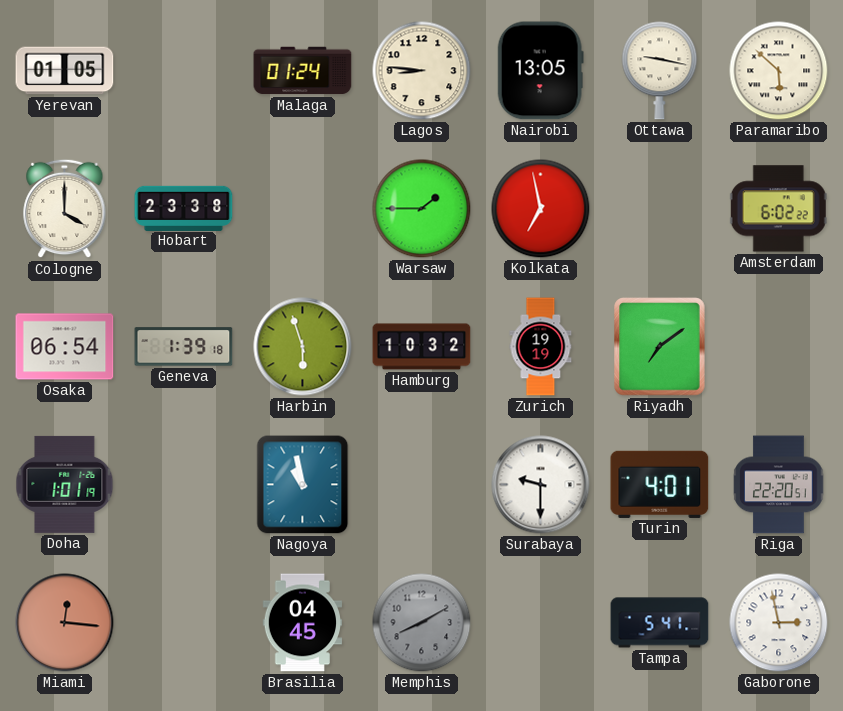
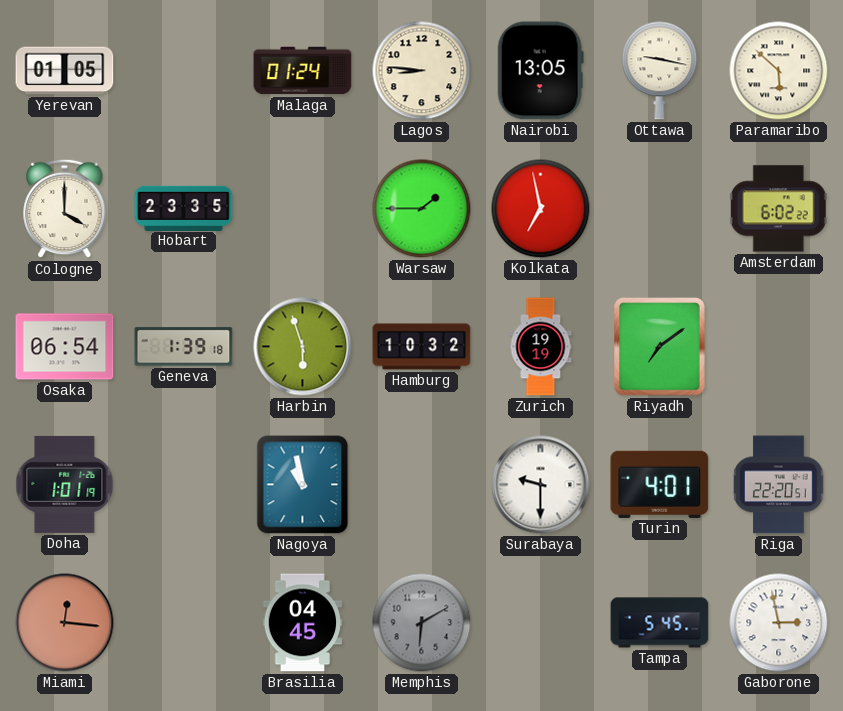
Hobart: 23:38 -> 23:35
Memphis: 8:10 -> 6:10
Tampa: 5:41 -> 5:45
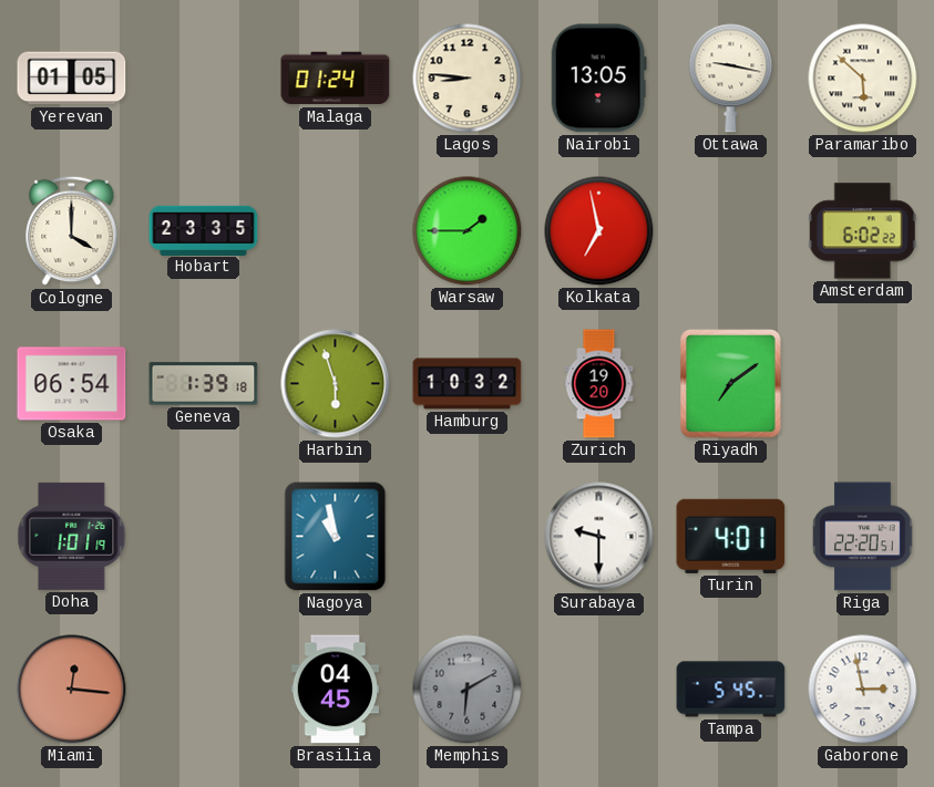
Zurich: 19:19 -> 19:20
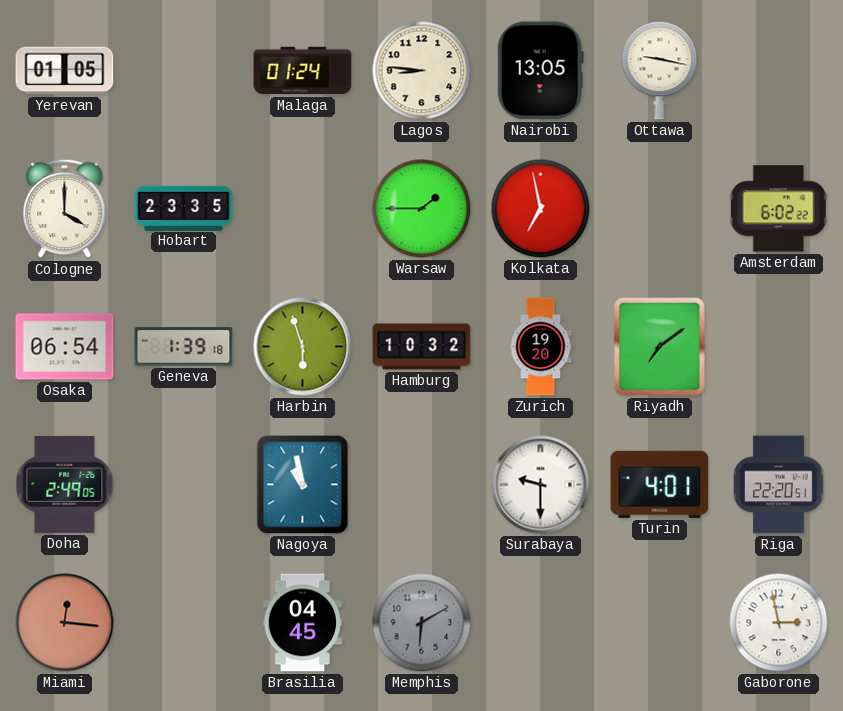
Paramaribo: 5:52 -> none
Doha: 1:01 -> 2:49
Tampa: 5:45 -> none
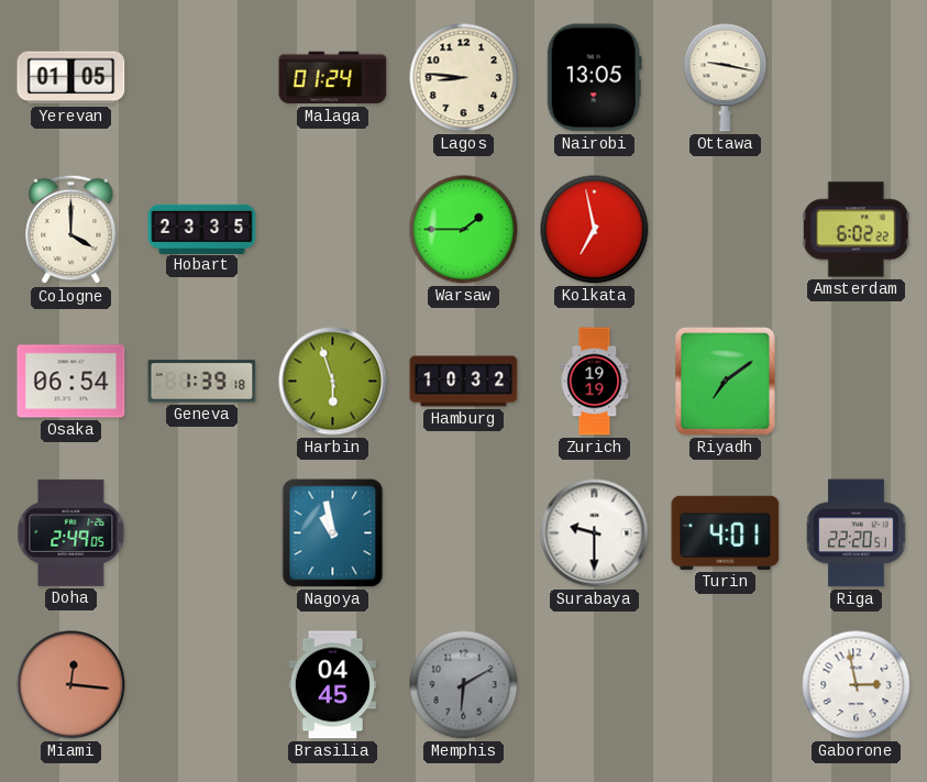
Zurich: 19:20 -> 19:19
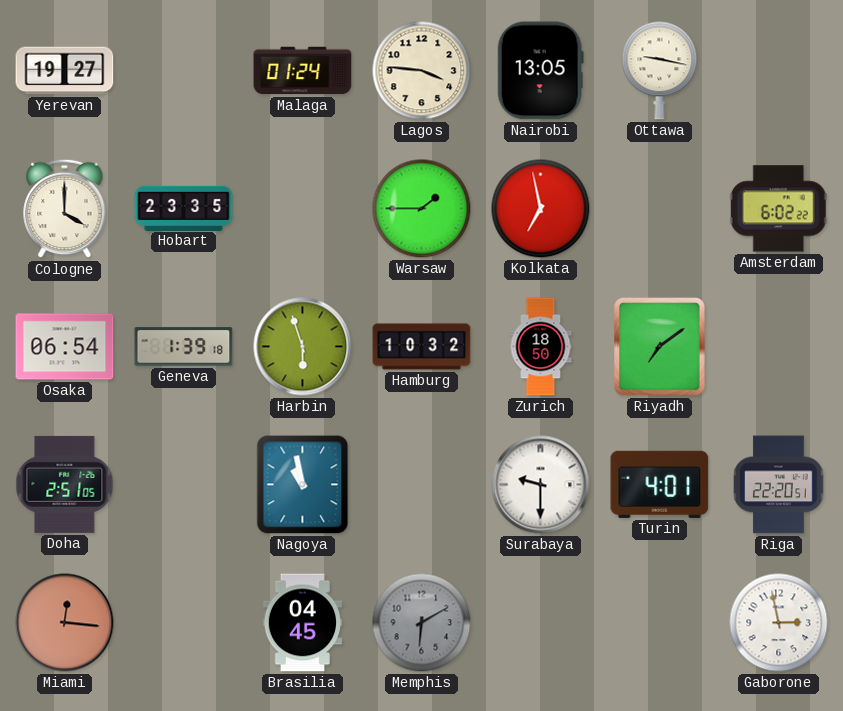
Yerevan: 01:05 -> 19:27
Lagos: 8:46 -> 3:46
Zurich: 19:19 -> 18:50
Doha: 2:49 -> 2:51
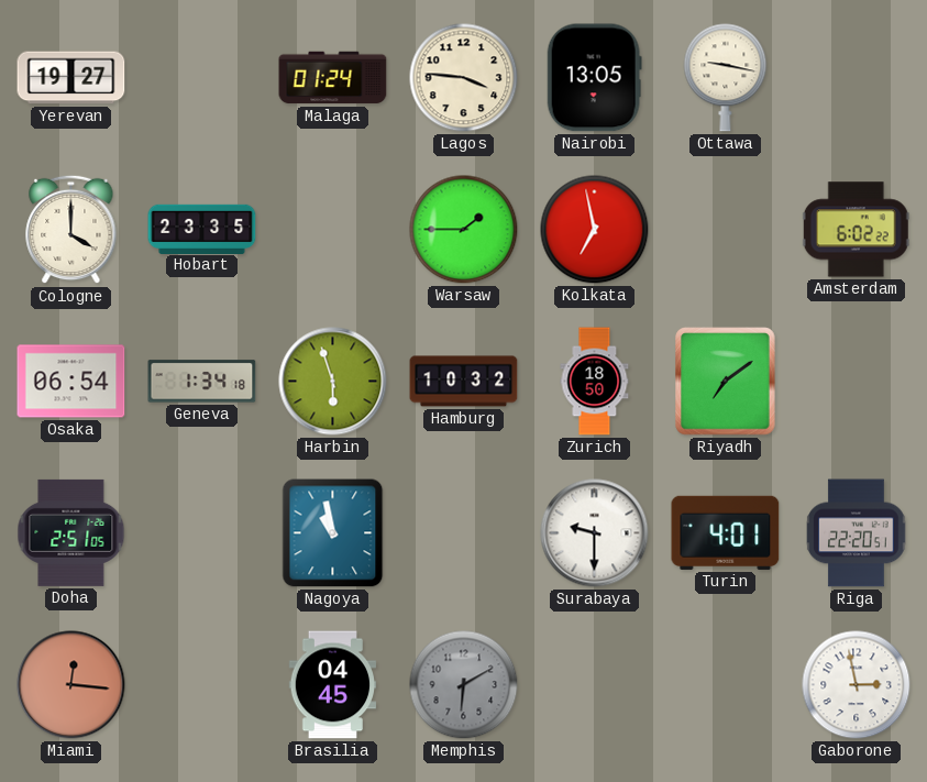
Geneva: 1:39 -> 1:34
